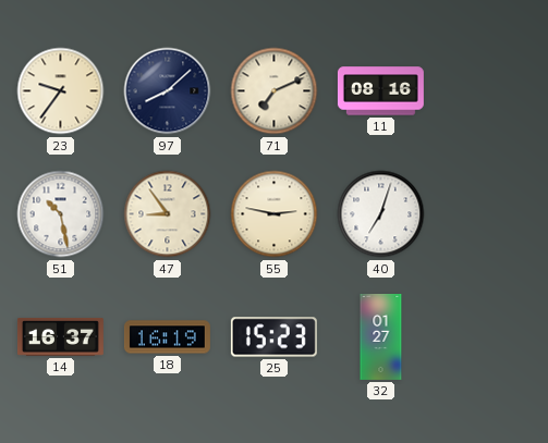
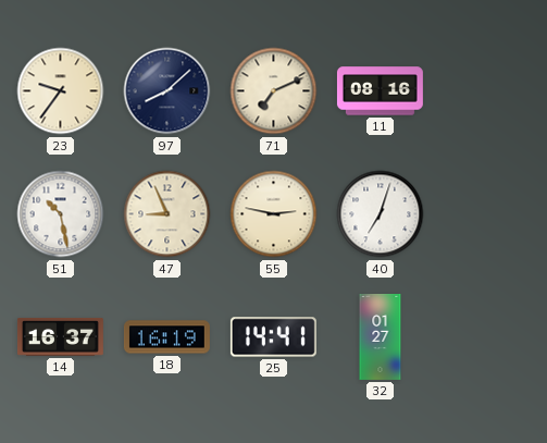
47: 8:54 -> 8:56
25: 15:23 -> 14:41
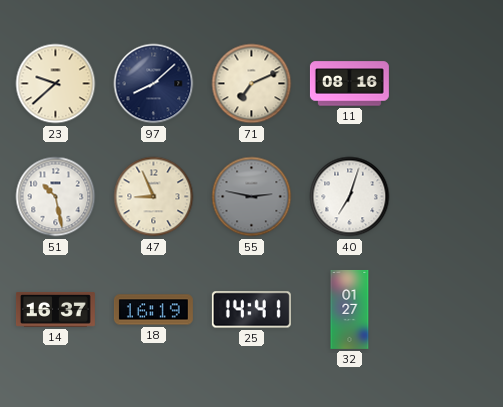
23: 9:36 -> 9:38
55 dial: cream -> grey
